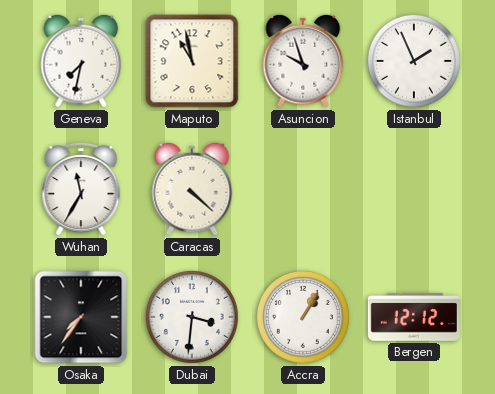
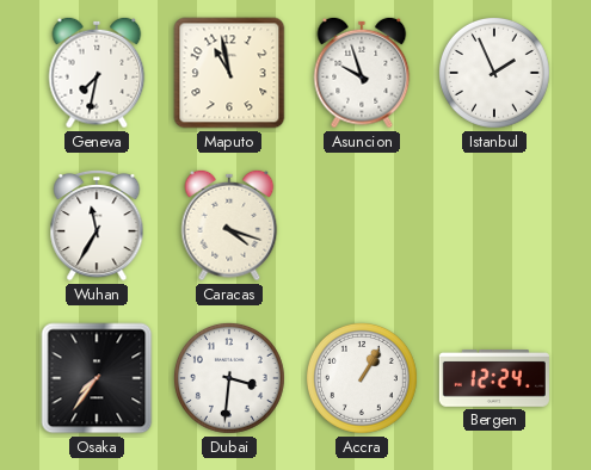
Caracas: 4:22 -> 4:18
Bergen: 12:12 -> 12:24
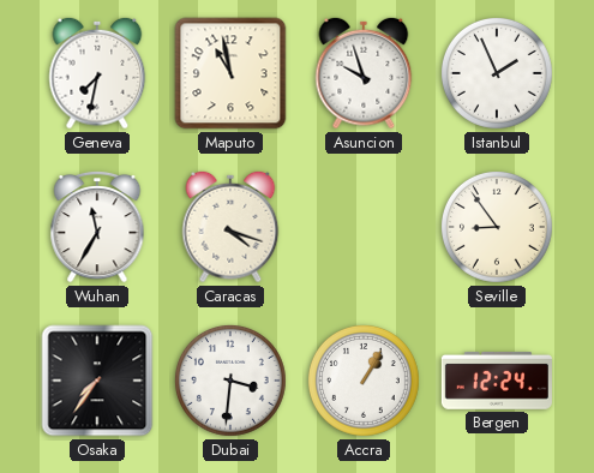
Seville: none -> 8:54
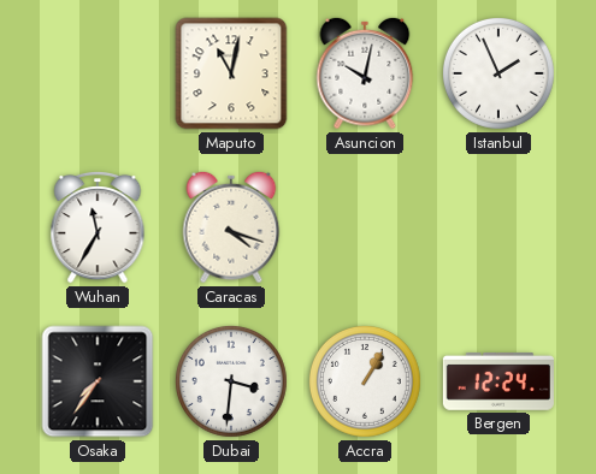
Geneva: 7:32 -> none
Maputo: 10:58 -> 11:02
Asuncion: 9:57 -> 10:02
Seville: 8:54 -> none
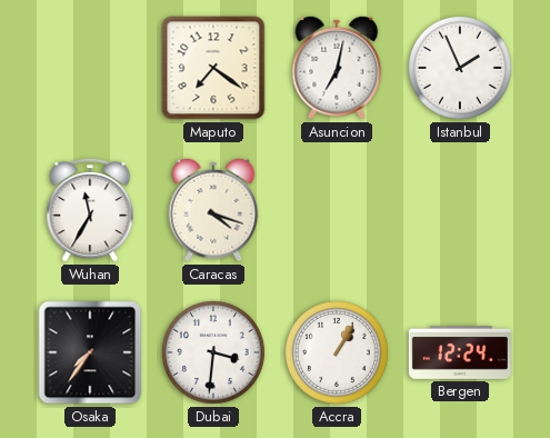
Maputo: 11:02 -> 7:21
Asuncion: 10:02 -> 7:02
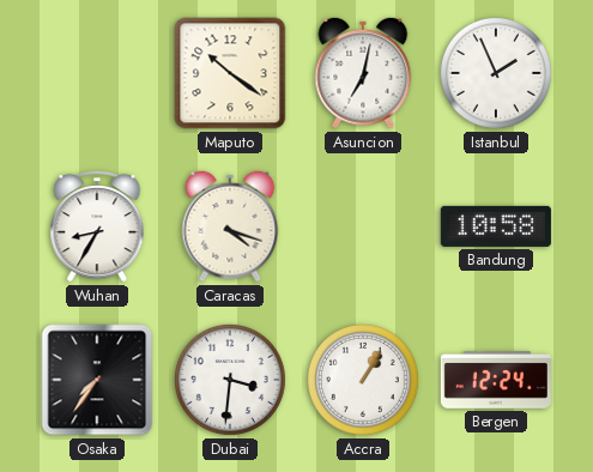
Maputo: 7:21 -> 10:21
Wuhan: 11:35 -> 8:35
Bandung: none -> 10:58
